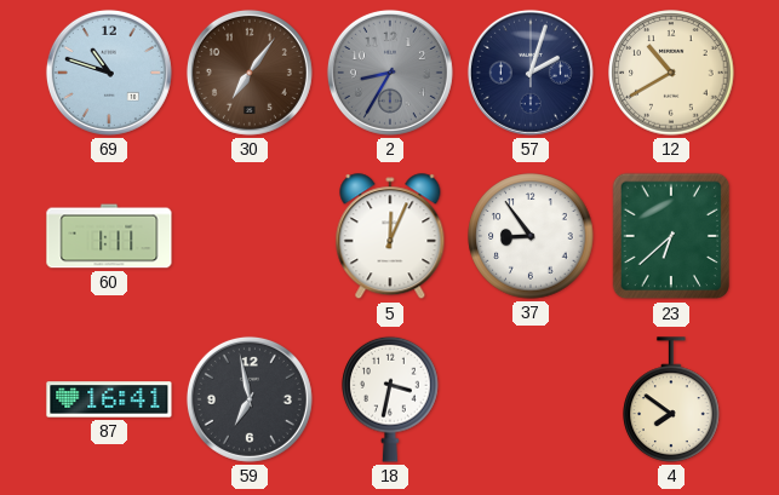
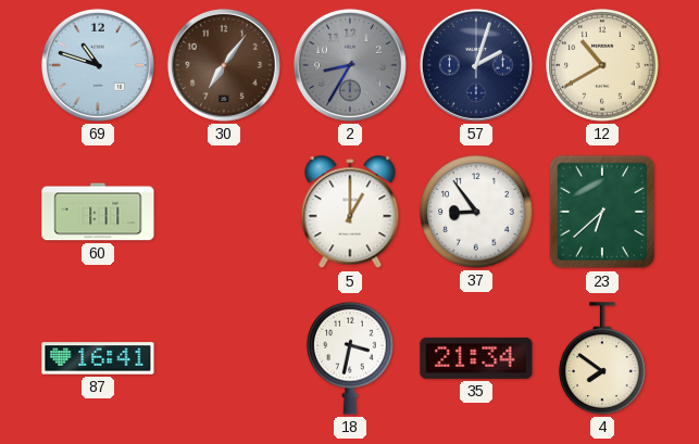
5: 12:04 -> 1:00
59: 6:58 -> none
35: none -> 21:34
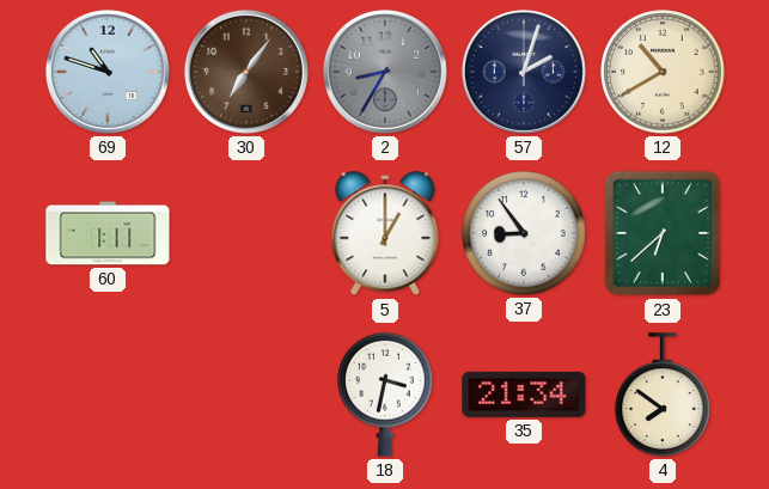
87: 16:41 -> none
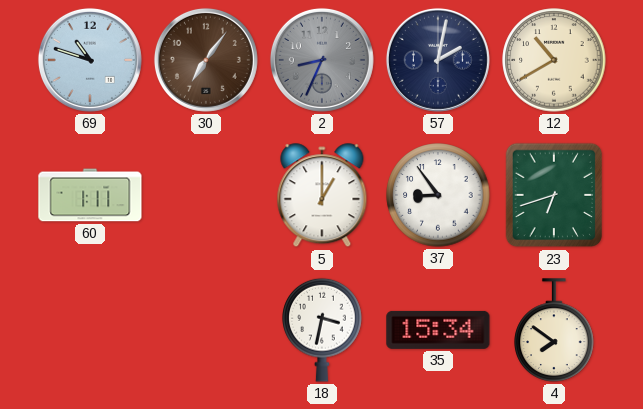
2: 8:35 -> 8:34
57: 2:03 -> 2:02
23: 6:38 -> 6:42
35: 21:34 -> 15:34
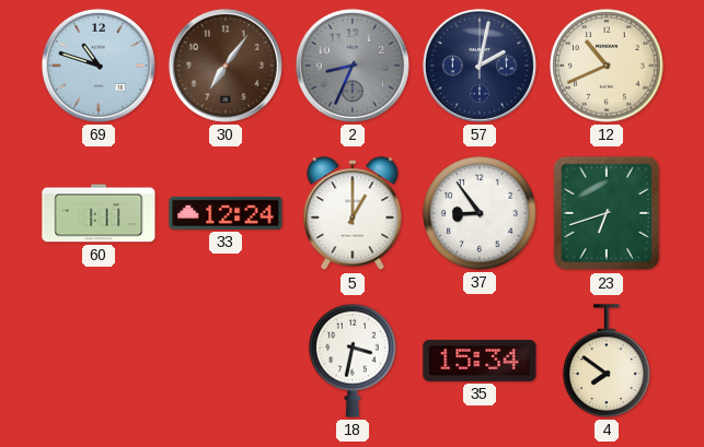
12: 10:40 -> 10:41
33: none -> 12:24
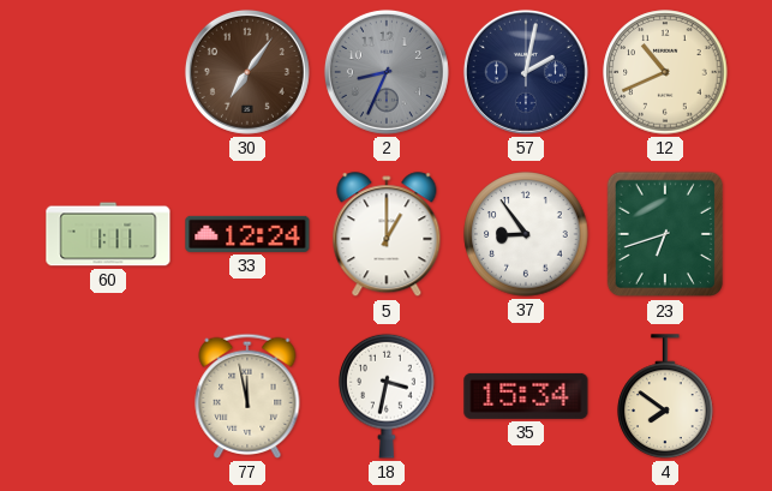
69: 10:48 -> none
77: none -> 11:58
